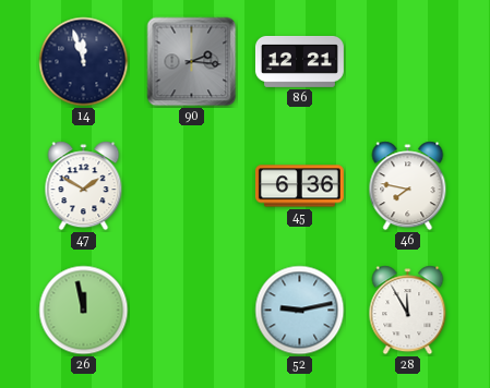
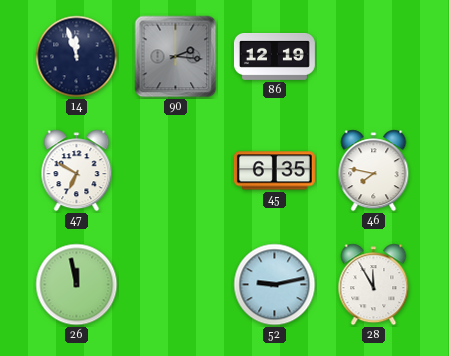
86: 12:21 -> 12:19
47: 1:50 -> 6:50
45: 6:36 -> 6:35
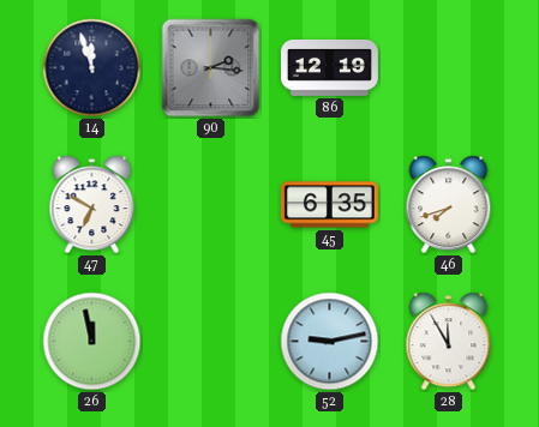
46: 7:47 -> 7:42
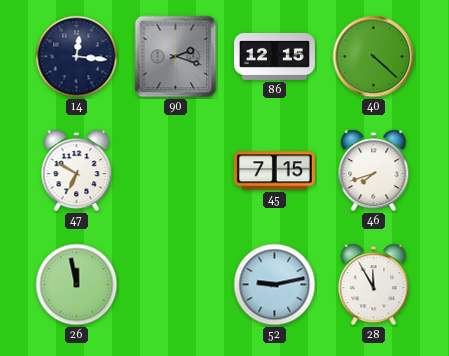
14: 11:57 -> 12:16
90: 2:16 -> 2:18
86: 12:19 -> 12:15
40: none -> 4:22
45: 6:35 -> 7:15
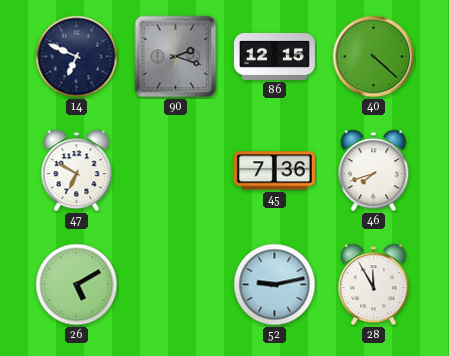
14: 12:16 -> 6:49
45: 7:15 -> 7:36
26: 11:58 -> 5:10
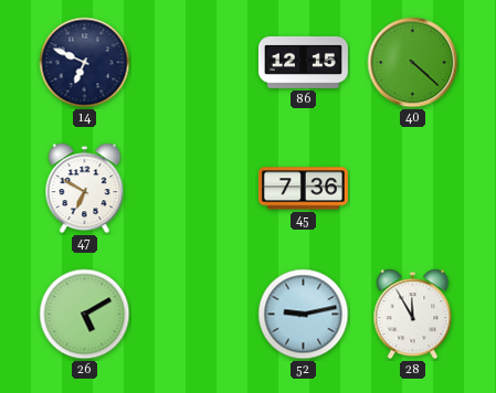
90: 2:18 -> none
46: 7:42 -> none
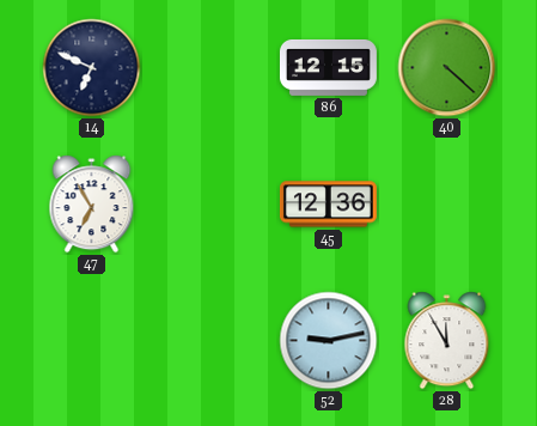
47: 6:50 -> 6:55
45: 7:36 -> 12:36
26: 5:10 -> none
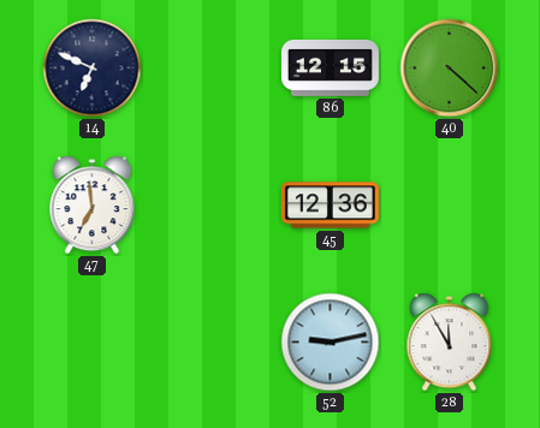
47: 6:55 -> 6:59
